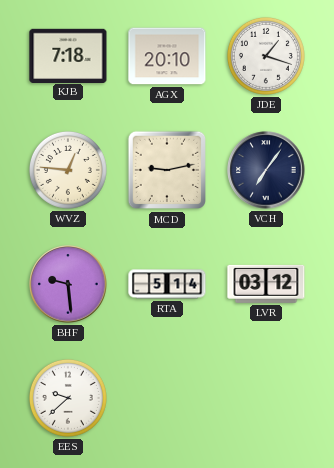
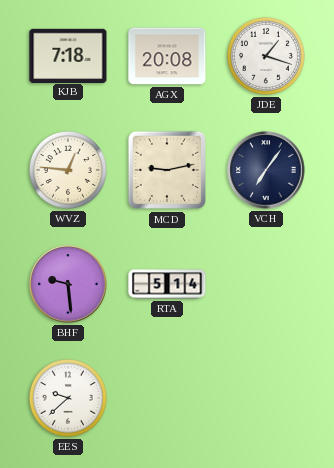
AGX: 20:10 -> 20:08
LVR: 03:12 -> none
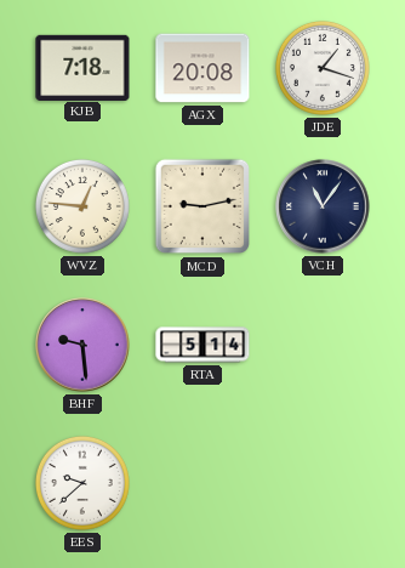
VCH: 7:06 -> 11:06
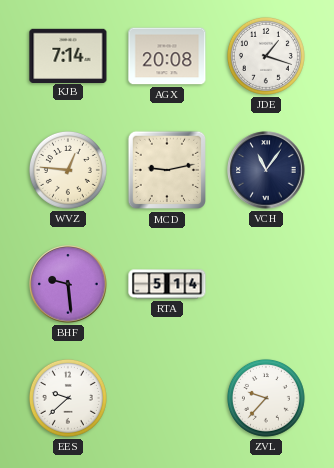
KJB: 7:18 -> 7:14
ZVL: none -> 9:37
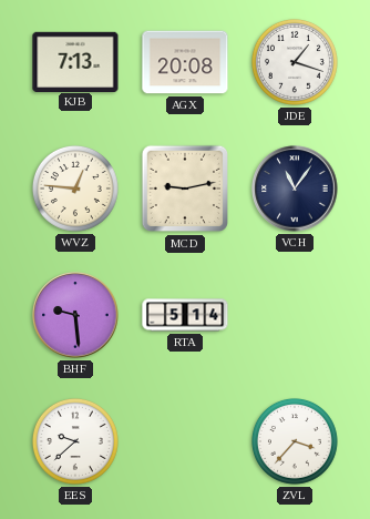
KJB: 7:14 -> 7:13
ZVL: 9:37 -> 3:37
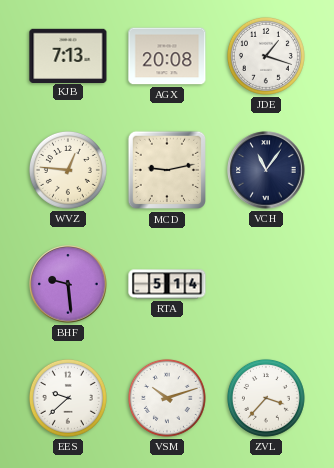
VSM: none -> 10:12
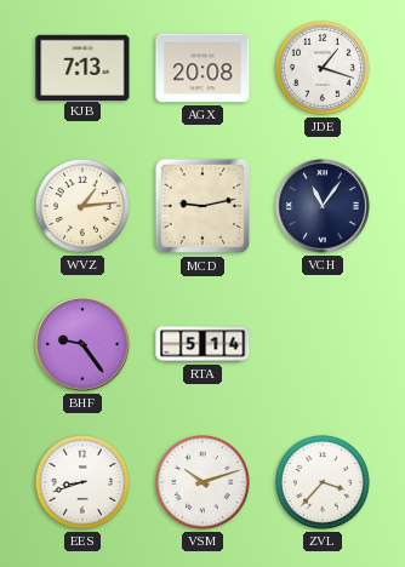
WVZ: 12:46 -> 1:14
BHF: 9:29 -> 9:24
EES: 9:38 -> 8:42
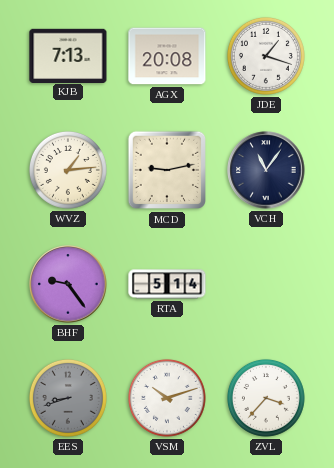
EES dial: white -> grey
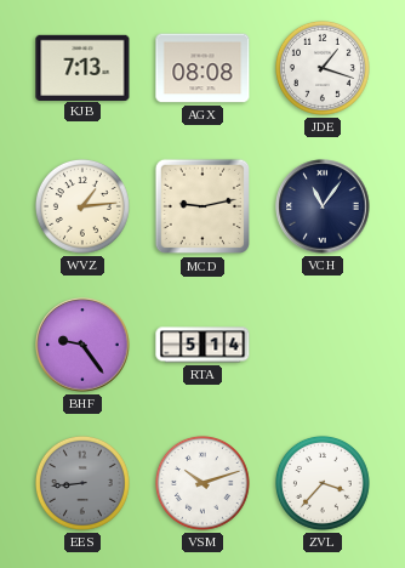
AGX: 20:08 -> 08:08
EES: 8:42 -> 8:44
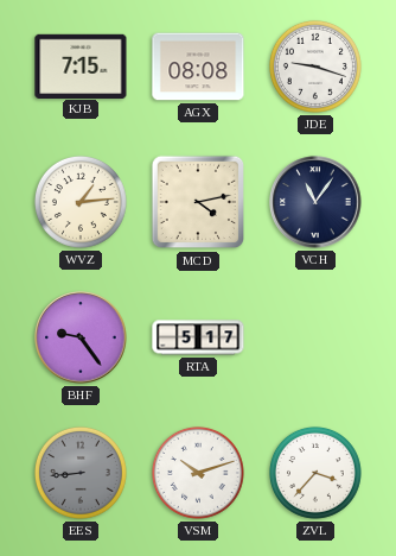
KJB: 7:13 -> 7:15
JDE: 1:18 -> 9:18
MCD: 9:13 -> 4:13
RTA: 5:14 -> 5:17
